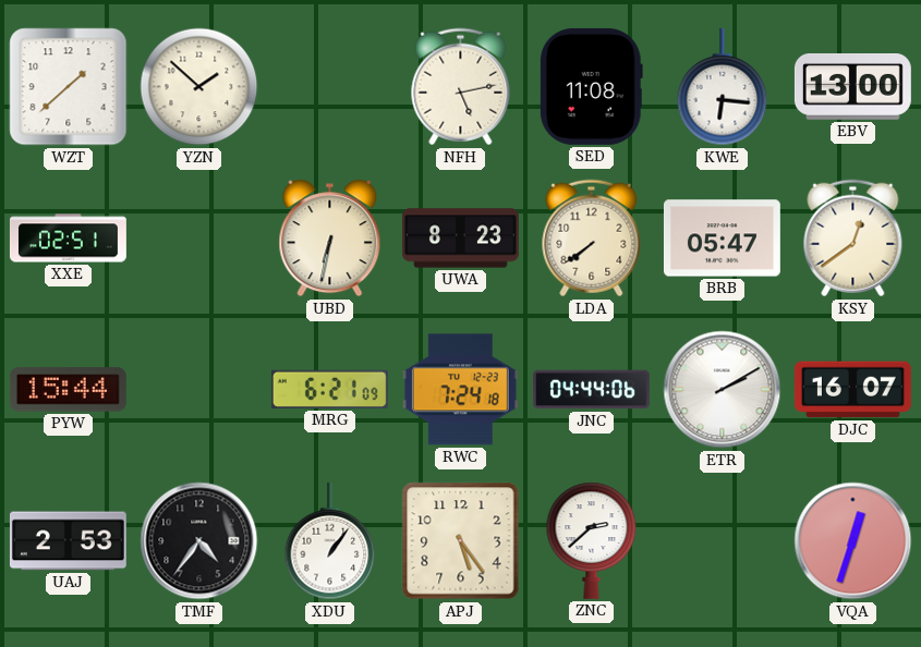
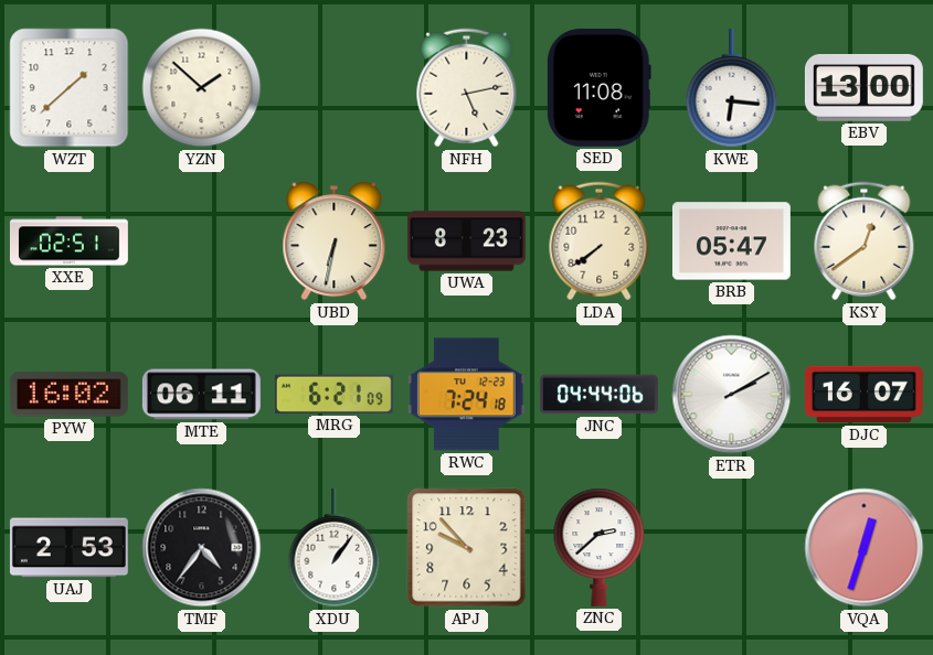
PYW: 15:44 -> 16:02
MTE: none -> 06:11
APJ: 5:24 -> 9:53
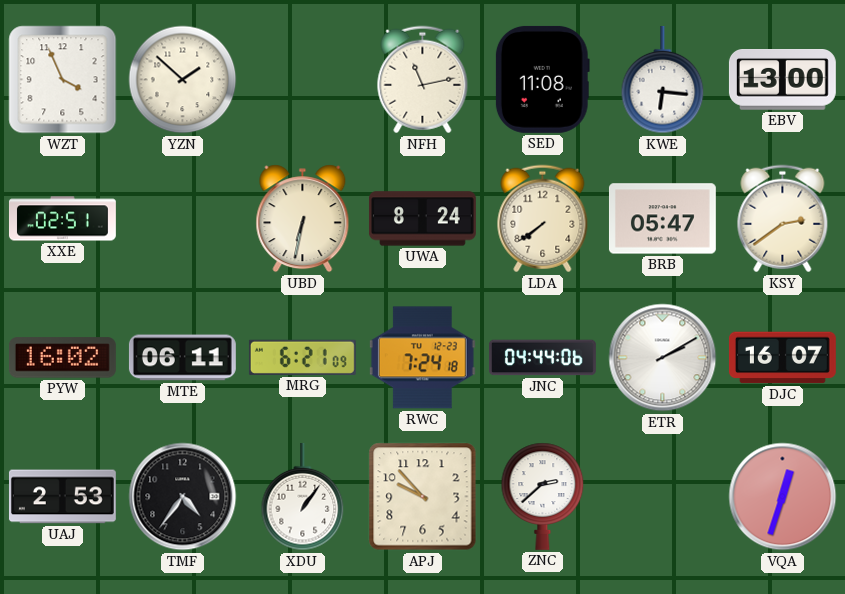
WZT: 1:38 -> 3:56
NFH: 5:13 -> 11:13
UWA: 8:23 -> 8:24
KSY: 12:39 -> 2:39
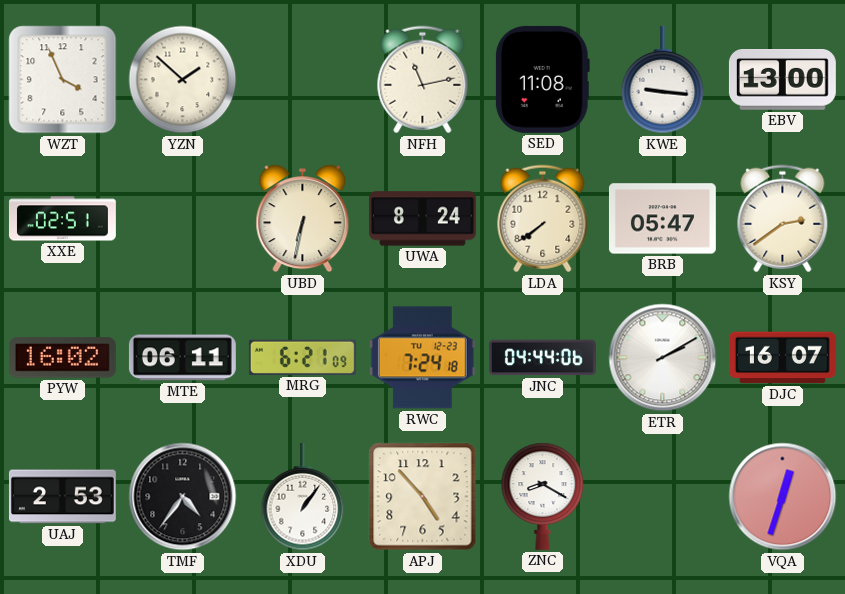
KWE: 6:16 -> 9:16
APJ: 9:53 -> 4:53
ZNC: 2:38 -> 8:20
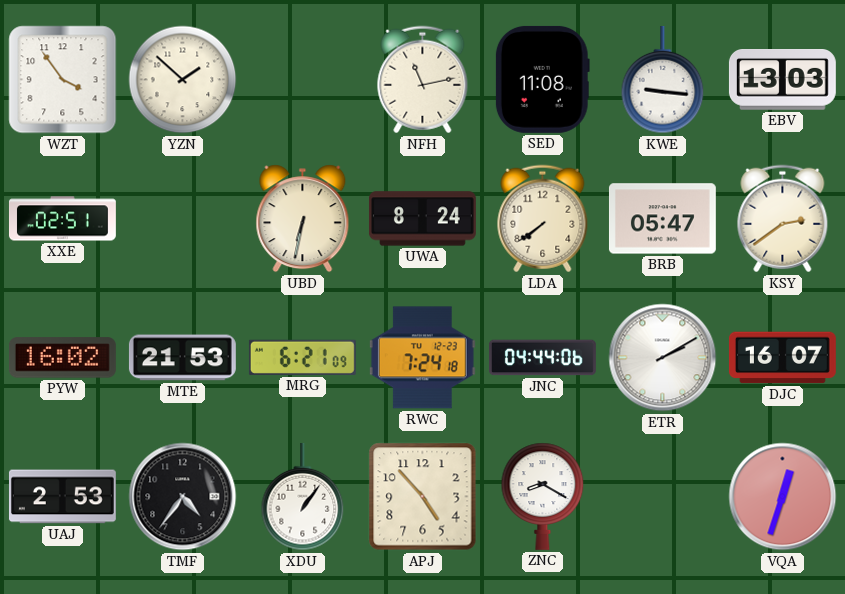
WZT: 3:56 -> 3:54
EBV: 13:00 -> 13:03
MTE: 06:11 -> 21:53
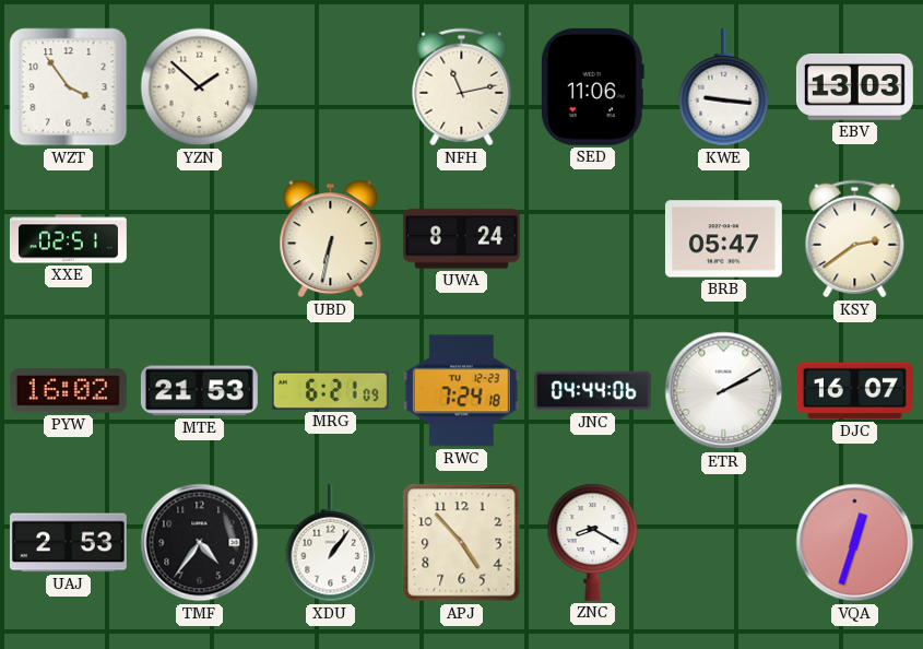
SED: 11:08 -> 11:06
LDA: 7:39 -> none
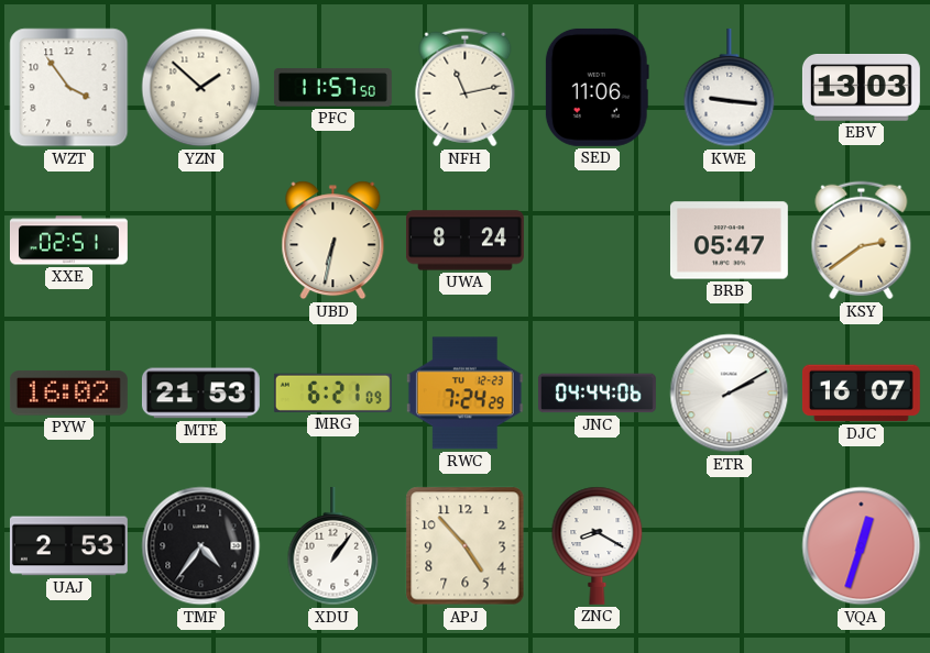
PFC: none -> 11:57
RWC: 7:24:18 -> 7:24:29
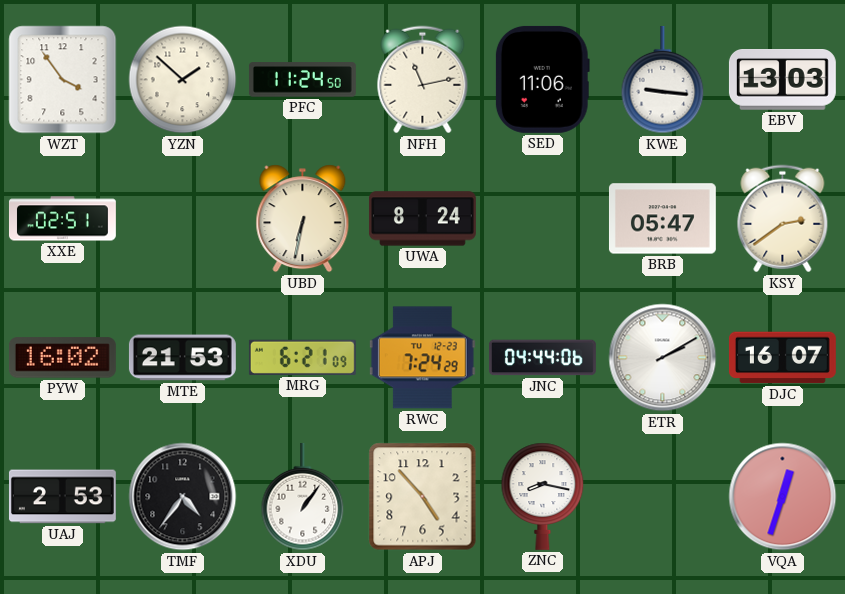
PFC: 11:57 -> 11:24
ZNC: 8:20 -> 8:17
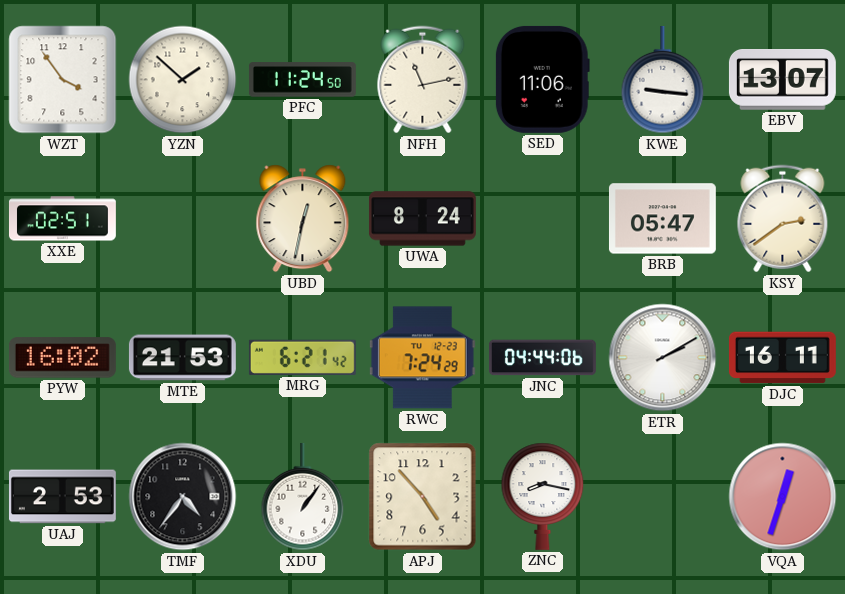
EBV: 13:03 -> 13:07
UBD: 6:32 -> 12:32
MRG: 6:21:09 -> 6:21:42
DJC: 16:07 -> 16:11
